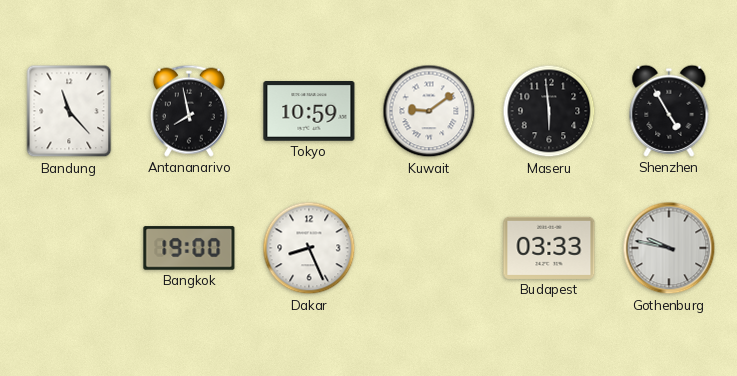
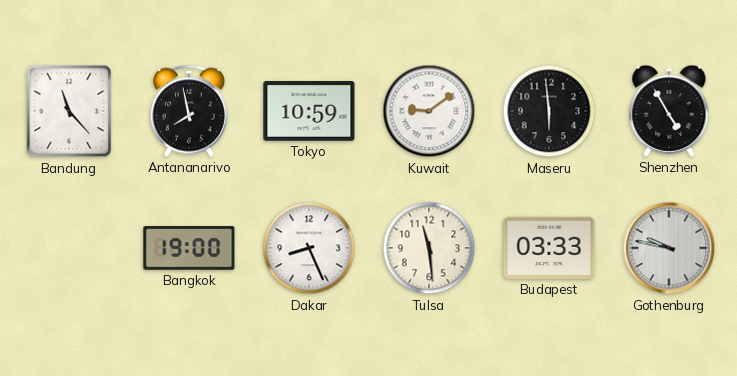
Tulsa: none -> 11:29
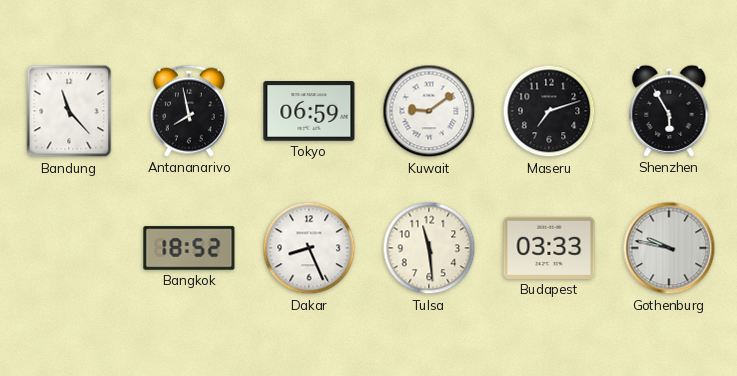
Tokyo: 10:59 -> 06:59
Maseru: 5:59 -> 7:12
Shenzhen: 4:55 -> 5:55
Bangkok: 19:00 -> 18:52
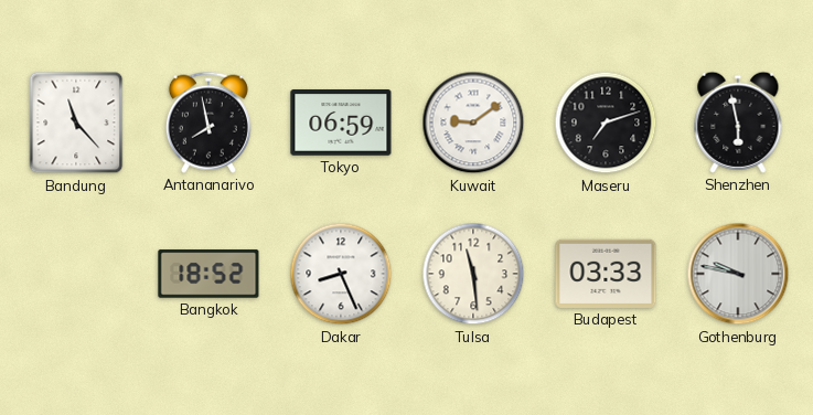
Shenzhen: 5:55 -> 5:58
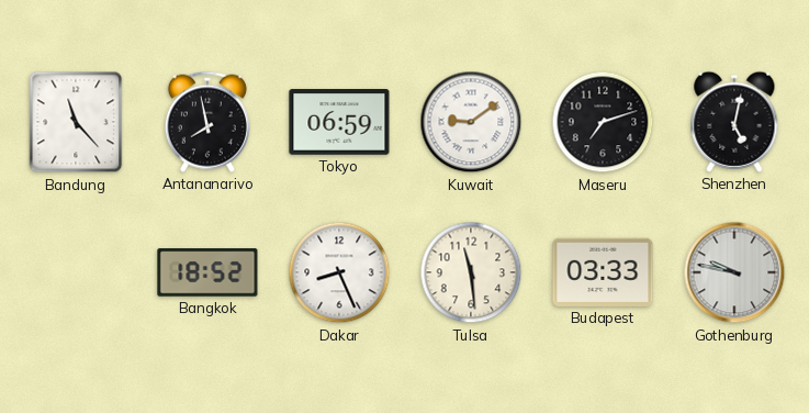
Shenzhen: 5:58 -> 5:02
